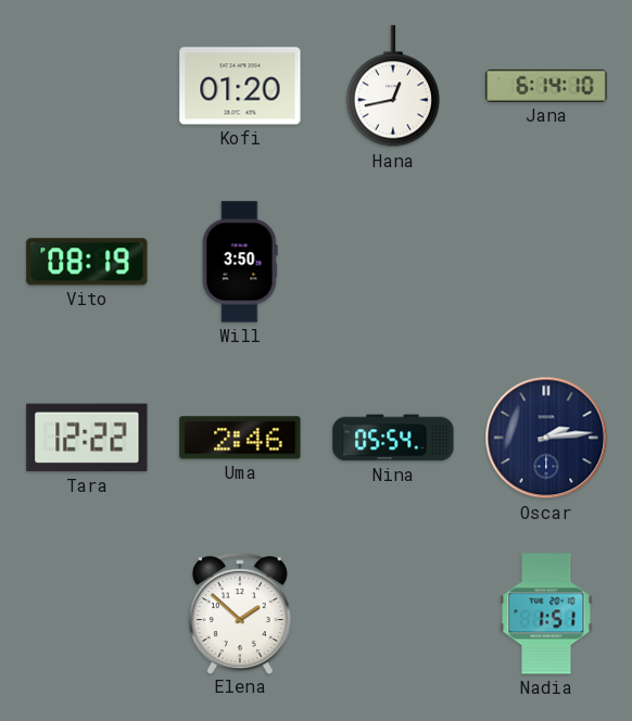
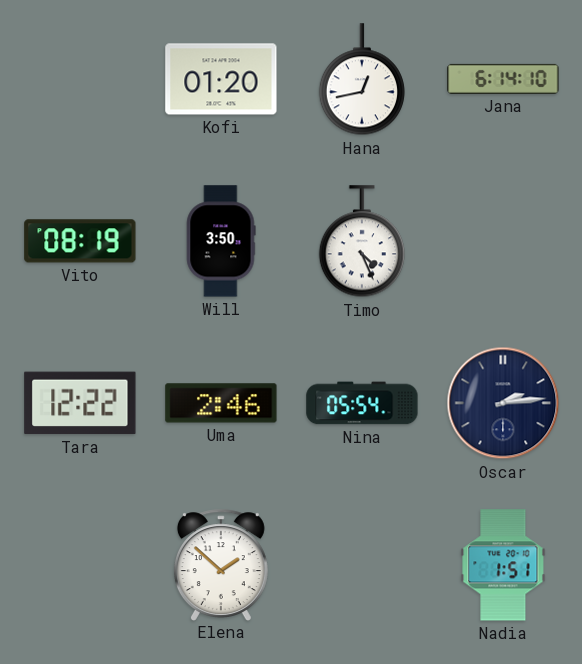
Timo: none -> 4:26
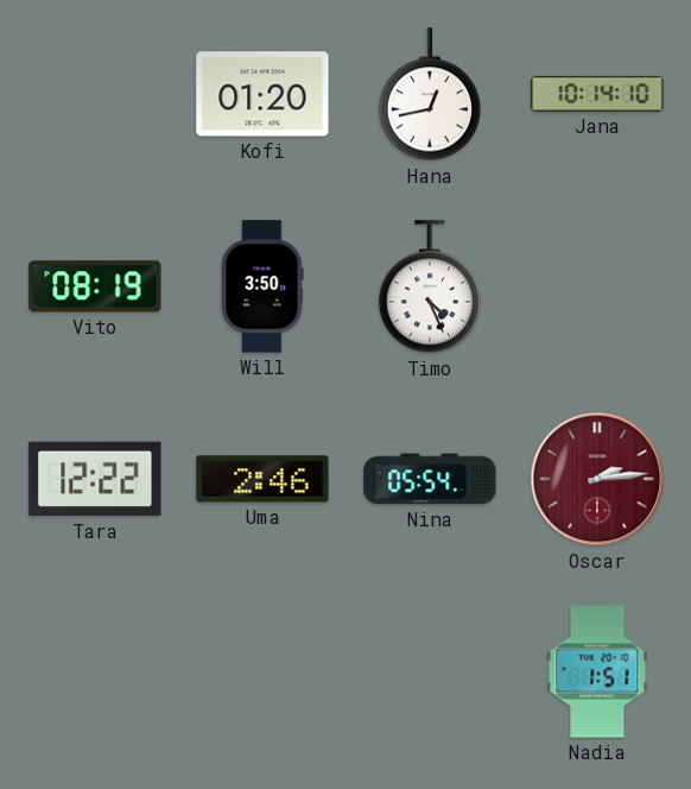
Jana: 6:14 -> 10:14
Oscar dial: navy -> burgundy
Elena: 1:52 -> none
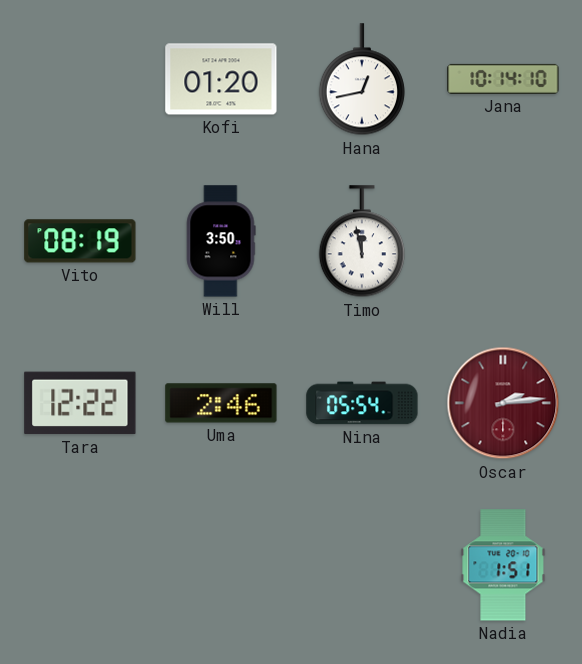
Timo: 4:26 -> 11:58
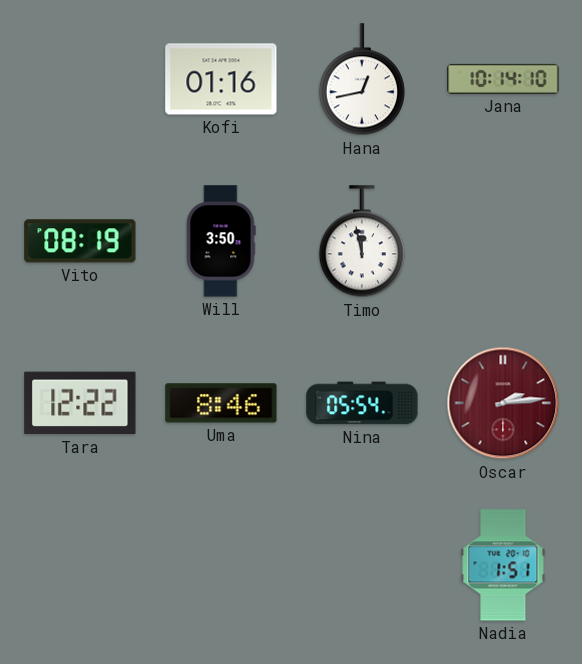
Kofi: 01:20 -> 01:16
Uma: 2:46 -> 8:46
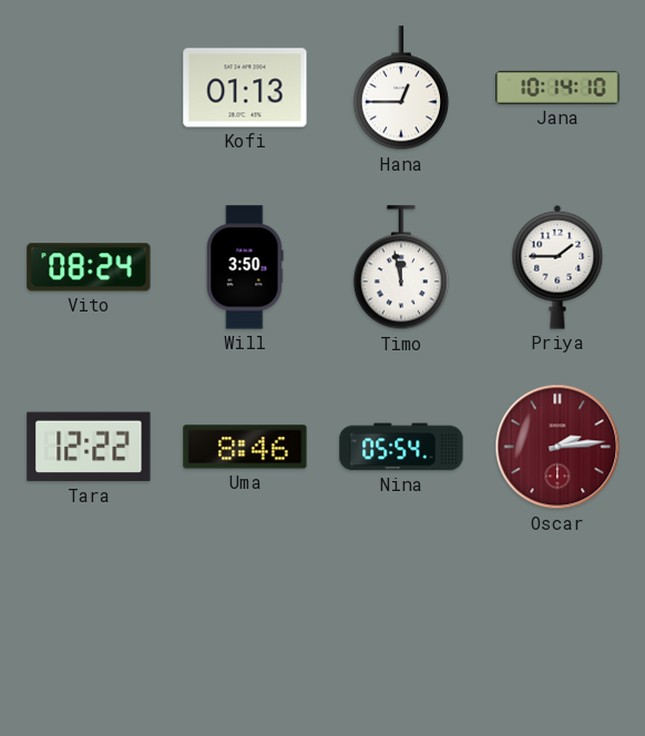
Kofi: 01:16 -> 01:13
Hana: 12:43 -> 12:45
Vito: 08:19 -> 08:24
Priya: none -> 1:45
Nadia: 1:51 -> none
